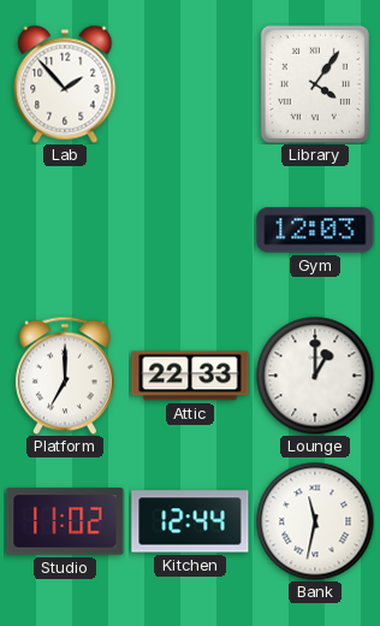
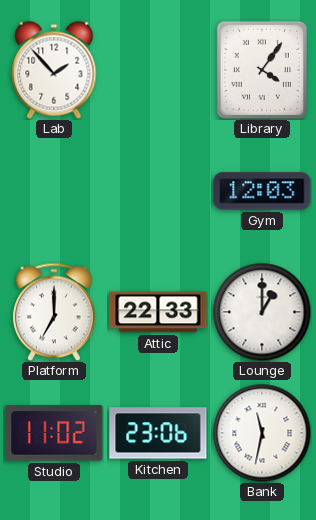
Kitchen: 12:44 -> 23:06
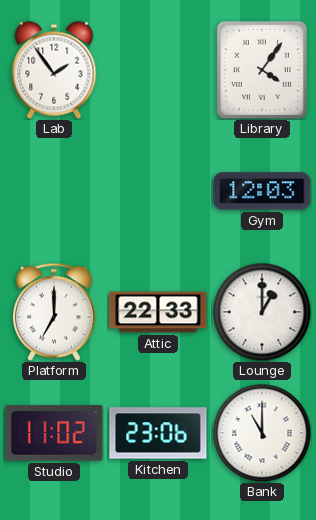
Lab: 1:53 -> 1:54
Bank: 11:32 -> 11:00
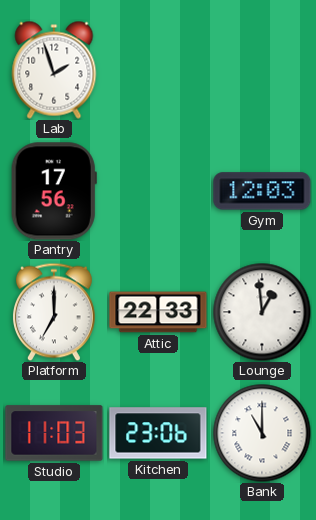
Lab: 1:54 -> 1:57
Library: 4:06 -> none
Pantry: none -> 17:56
Lounge: 1:00 -> 12:59
Studio: 11:02 -> 11:03
